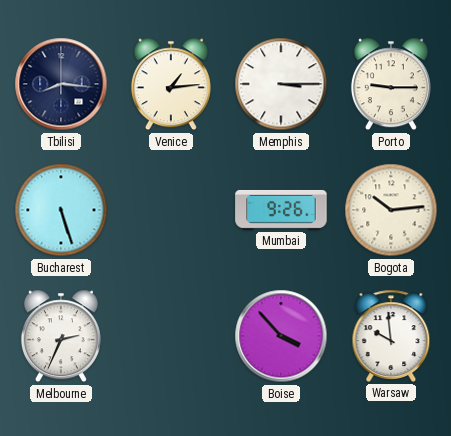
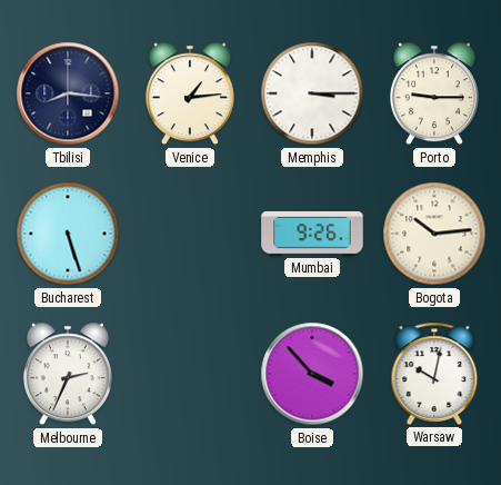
Warsaw: 9:59 -> 10:02
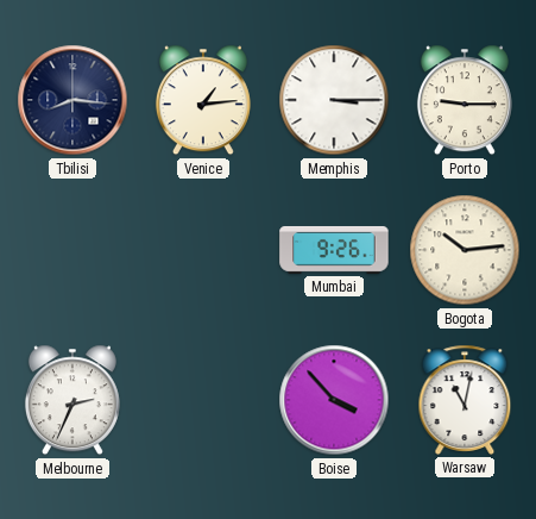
Bucharest: 5:27 -> none
Warsaw: 10:02 -> 11:02
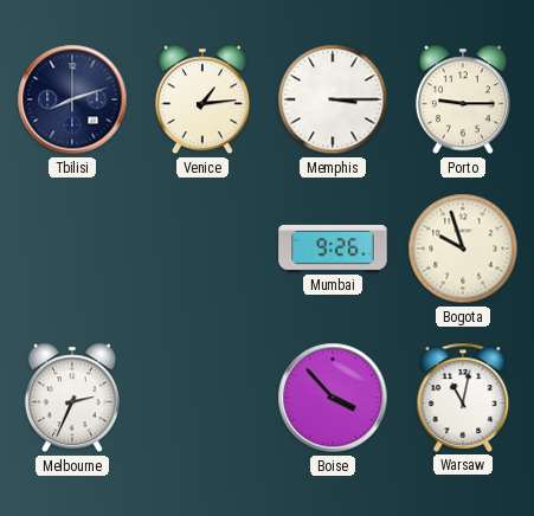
Tbilisi: 8:16 -> 8:12
Bogota: 10:14 -> 9:57
